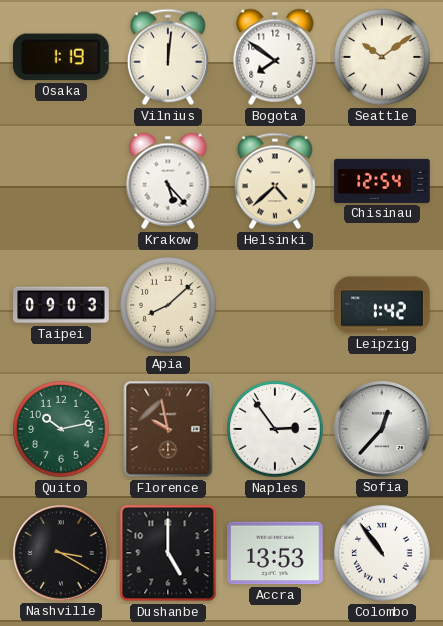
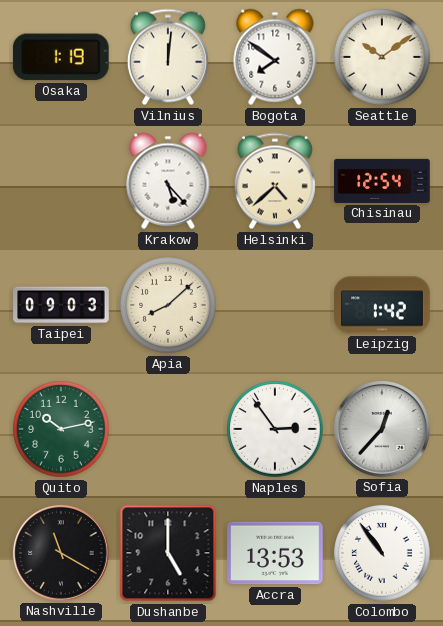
Florence: 9:58 -> none
Nashville: 3:20 -> 11:20
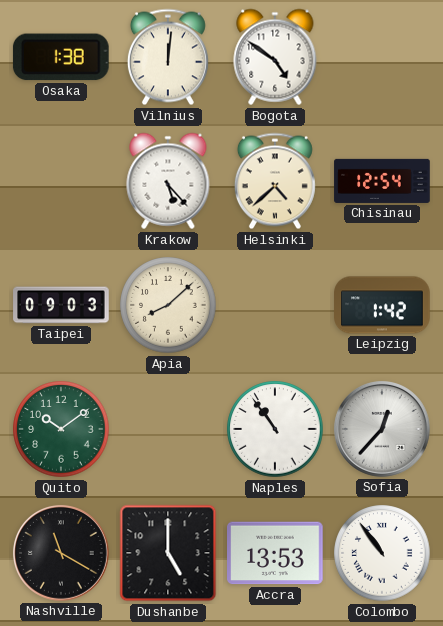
Osaka: 1:19 -> 1:38
Bogota: 7:51 -> 4:51
Seattle: 10:09 -> none
Quito: 10:13 -> 10:09
Naples: 2:54 -> 10:54
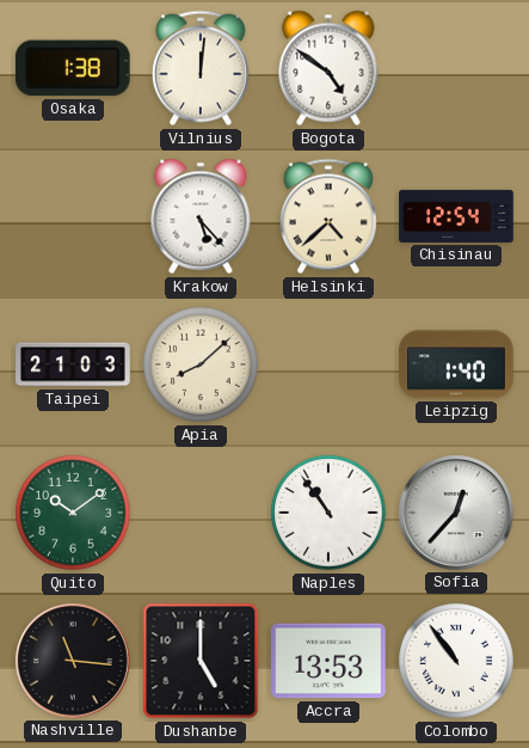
Taipei: 09:03 -> 21:03
Leipzig: 1:42 -> 1:40
Nashville: 11:20 -> 11:16
